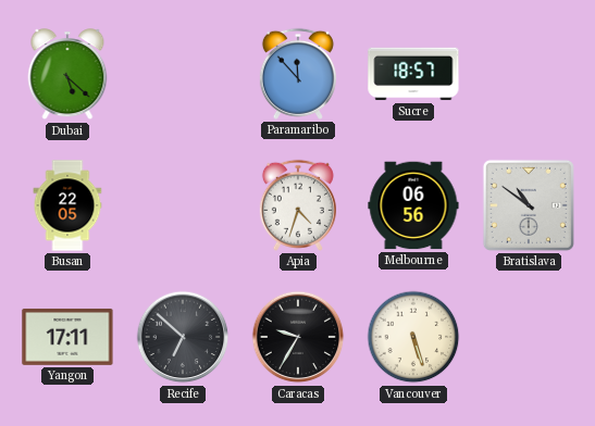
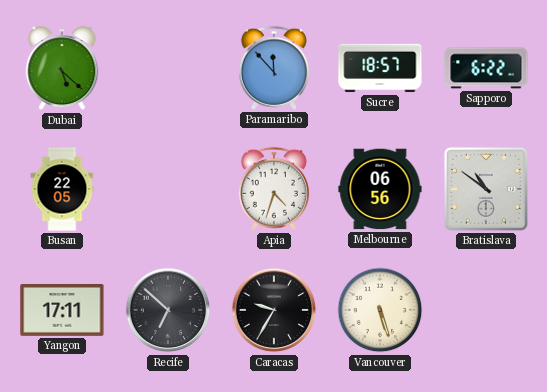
Sapporo: none -> 6:22
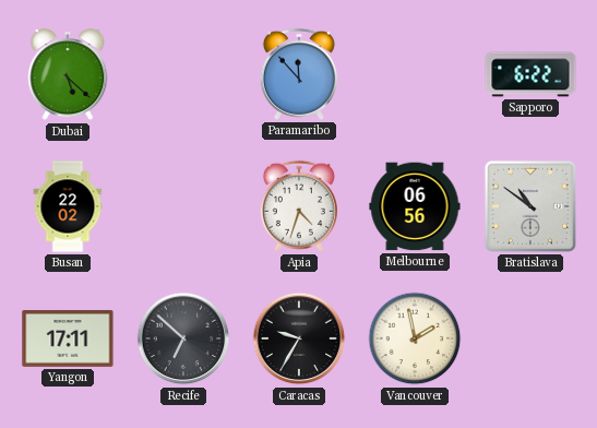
Sucre: 18:57 -> none
Busan: 22:05 -> 22:02
Vancouver: 5:27 -> 1:58
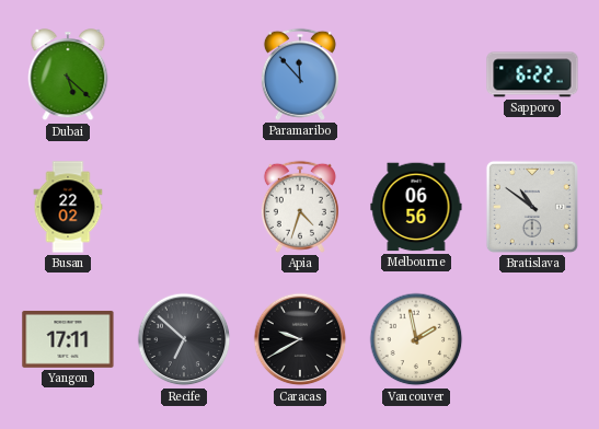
Caracas: 9:35 -> 9:40
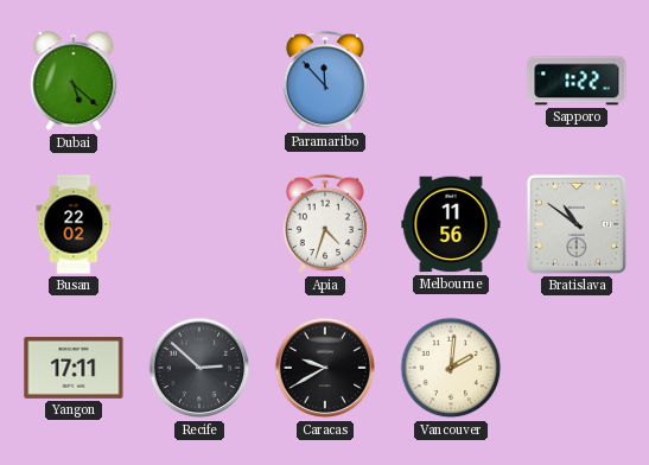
Sapporo: 6:22 -> 1:22
Melbourne: 06:56 -> 11:56
Recife: 6:52 -> 2:52
Vancouver: 1:58 -> 2:01
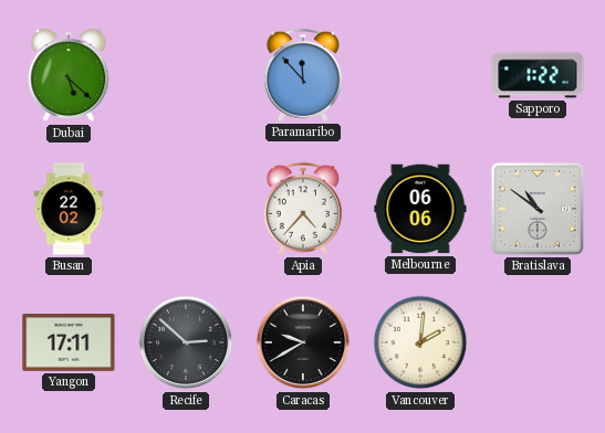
Apia: 4:33 -> 4:37
Melbourne: 11:56 -> 06:06
